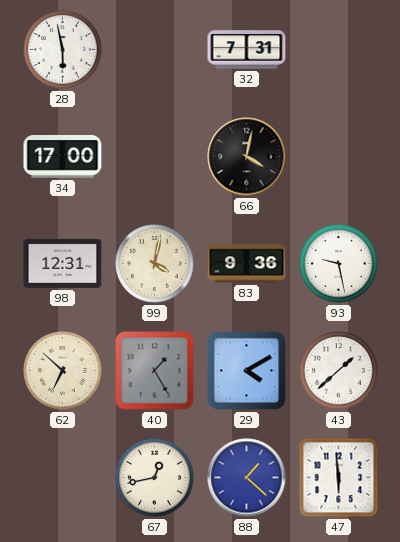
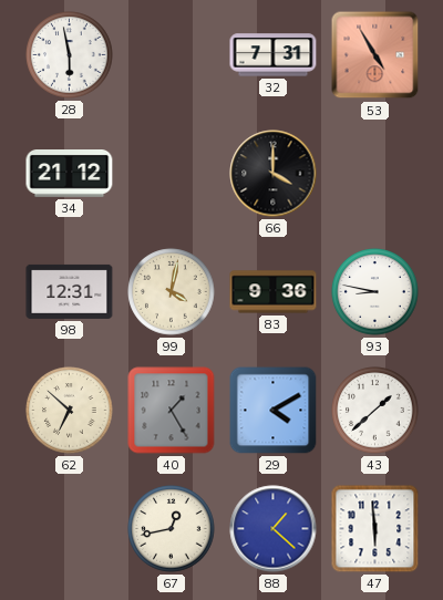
53: none -> 4:55
34: 17:00 -> 21:12
66: 4:02 -> 4:00
93: 9:28 -> 8:47
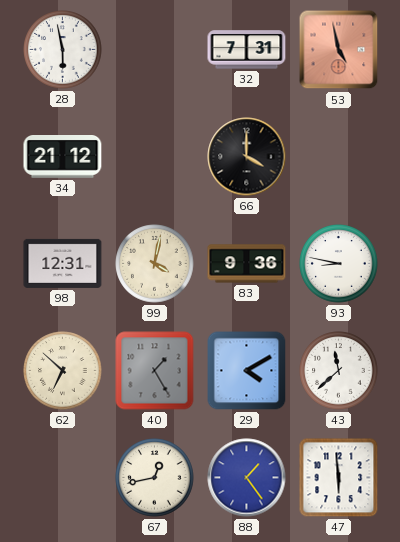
53: 4:55 -> 4:58
43: 1:38 -> 11:38
88: 1:22 -> 1:24
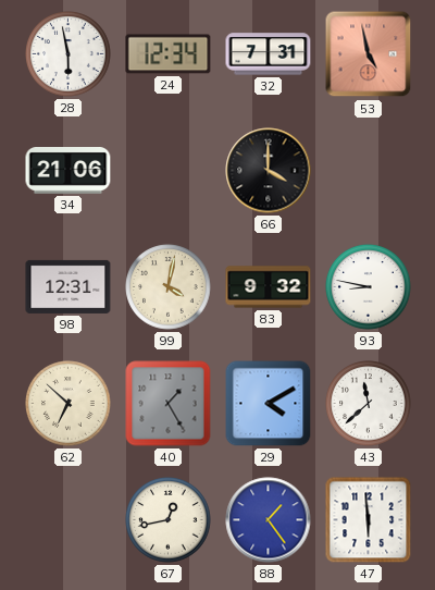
24: none -> 12:34
34: 21:12 -> 21:06
83: 9:36 -> 9:32
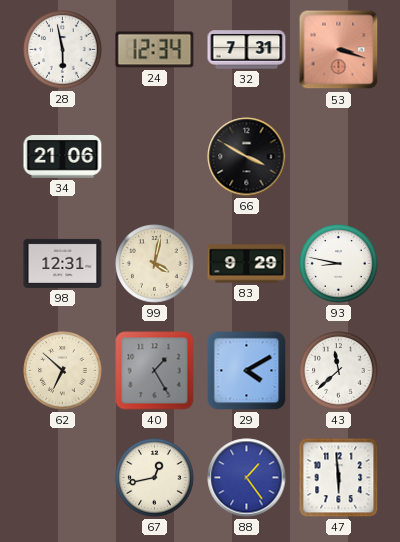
53: 4:58 -> 3:18
66: 4:00 -> 3:50
83: 9:32 -> 9:29
